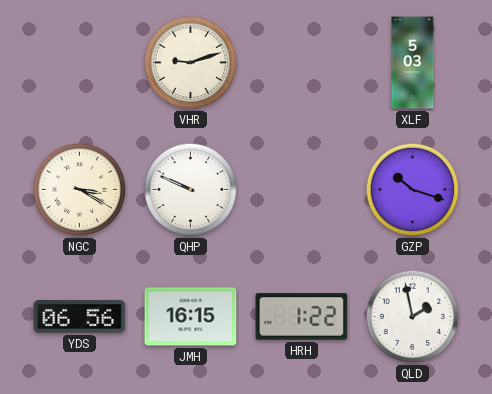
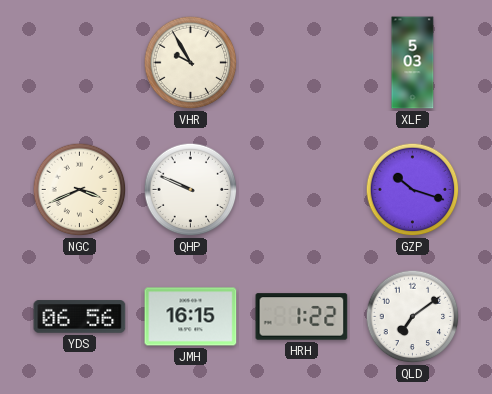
VHR: 9:12 -> 9:55
NGC: 3:20 -> 3:41
QLD: 1:58 -> 7:09
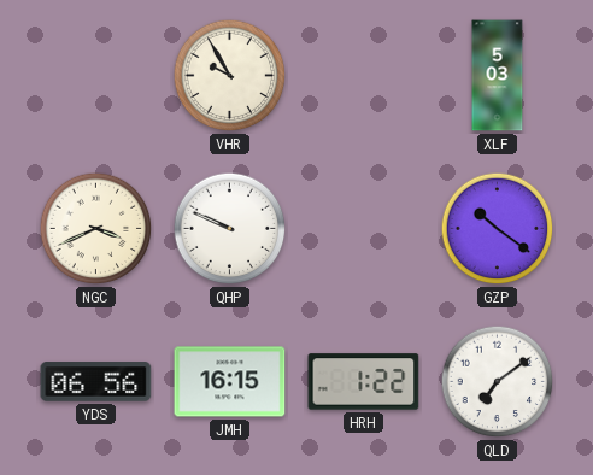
GZP: 10:18 -> 10:21
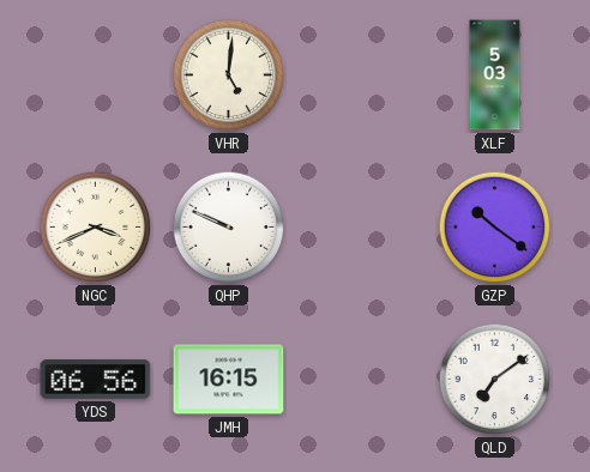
VHR: 9:55 -> 5:01
HRH: 1:22 -> none
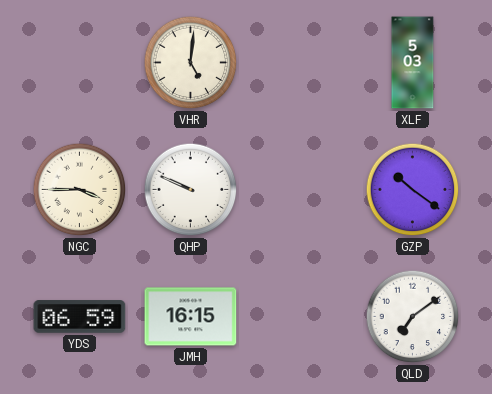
NGC: 3:41 -> 3:45
YDS: 06:56 -> 06:59
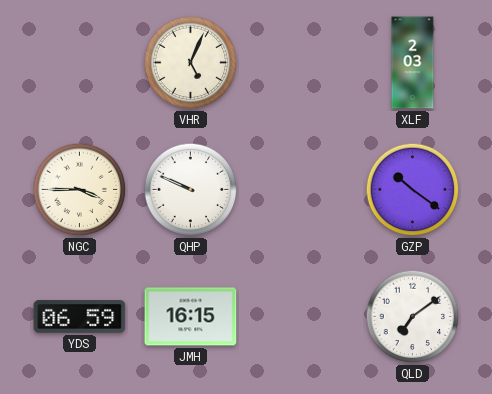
VHR: 5:01 -> 5:04
XLF: 5:03 -> 2:03
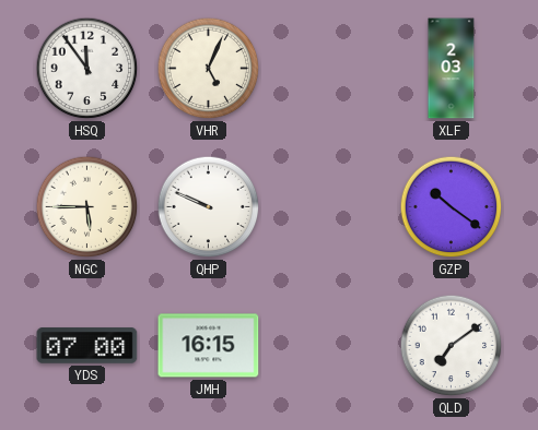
HSQ: none -> 11:54
NGC: 3:45 -> 5:45
YDS: 06:59 -> 07:00
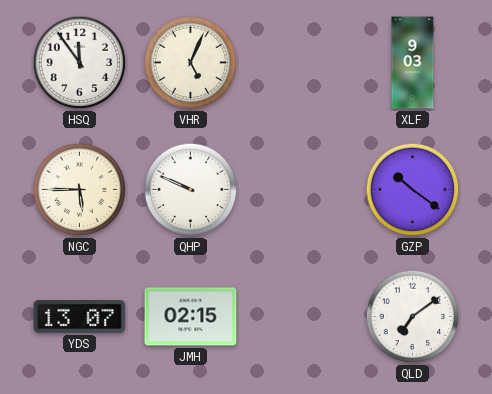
XLF: 2:03 -> 9:03
YDS: 07:00 -> 13:07
JMH: 16:15 -> 02:15
